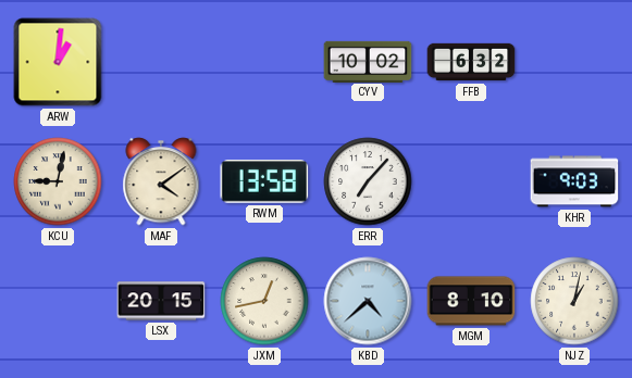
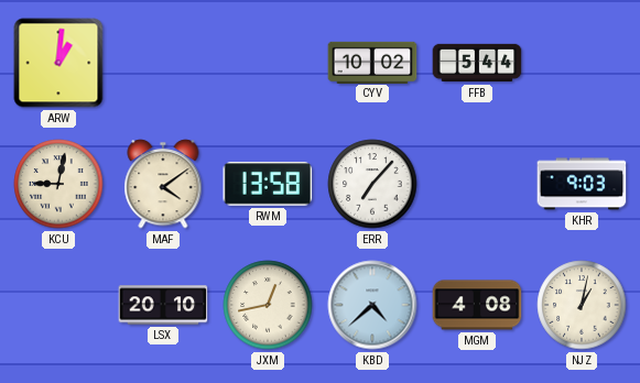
FFB: 6:32 -> 5:44
LSX: 20:15 -> 20:10
MGM: 8:10 -> 4:08
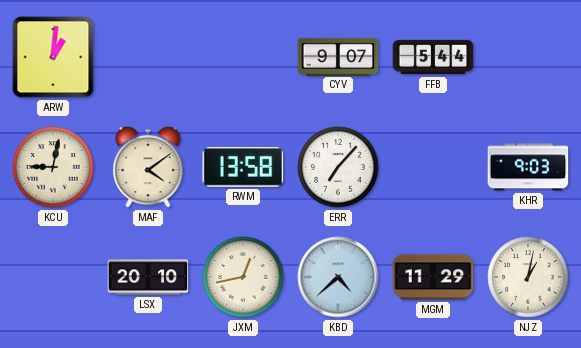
CYV: 10:02 -> 9:07
MGM: 4:08 -> 11:29
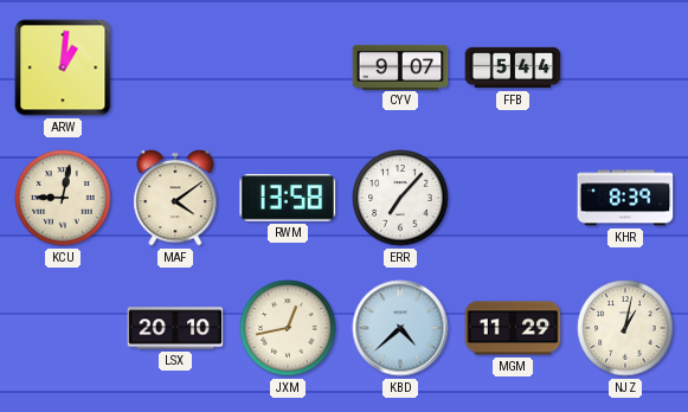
KHR: 9:03 -> 8:39
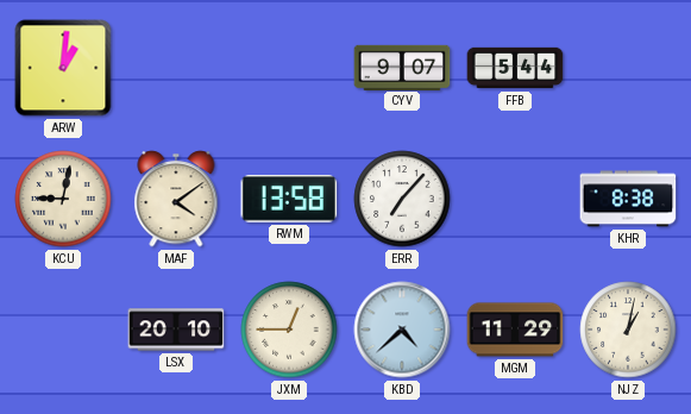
KHR: 8:39 -> 8:38
JXM: 12:43 -> 12:45
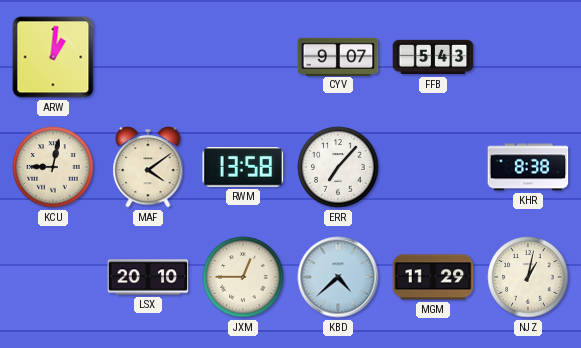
FFB: 5:44 -> 5:43
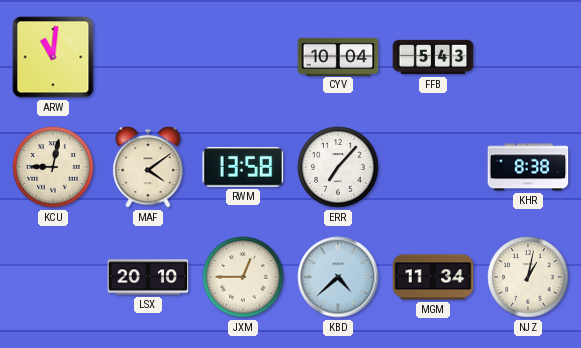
ARW: 1:01 -> 11:01
CYV: 9:07 -> 10:04
MGM: 11:29 -> 11:34
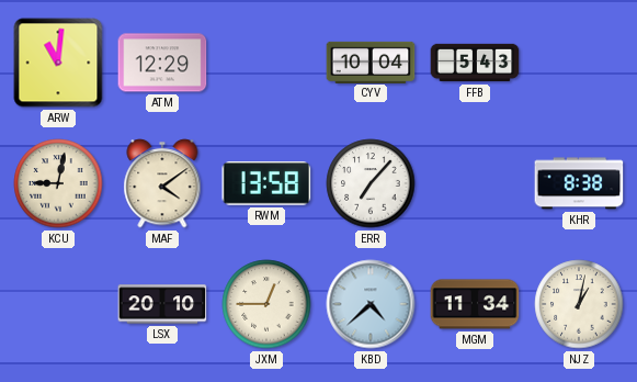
ATM: none -> 12:29
